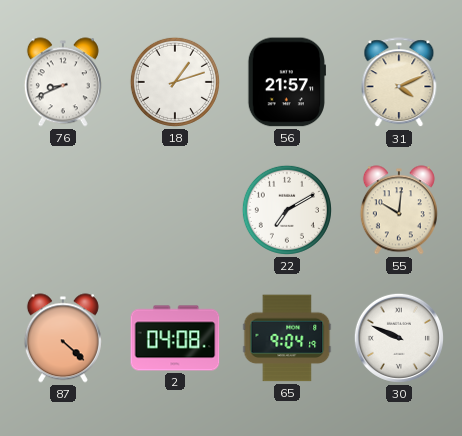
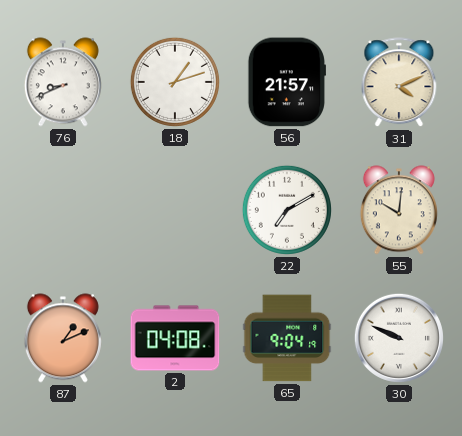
87: 4:22 -> 1:11
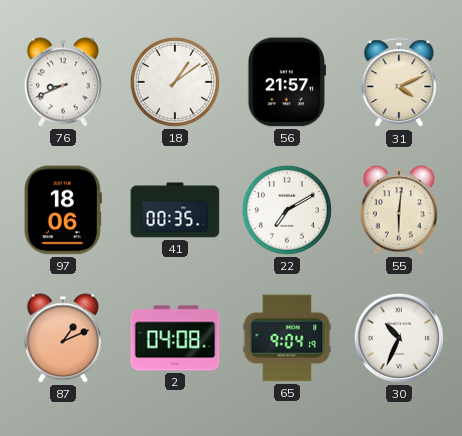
18: 1:12 -> 1:09
97: none -> 18:06
41: none -> 00:35
55: 10:01 -> 6:01
30: 9:49 -> 10:34
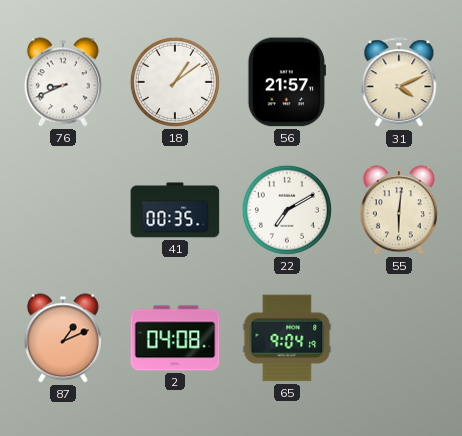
97: 18:06 -> none
30: 10:34 -> none
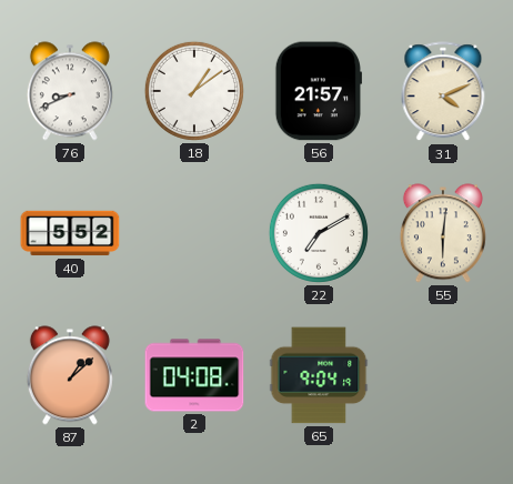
40: none -> 5:52
41: 00:35 -> none
87: 1:11 -> 1:08
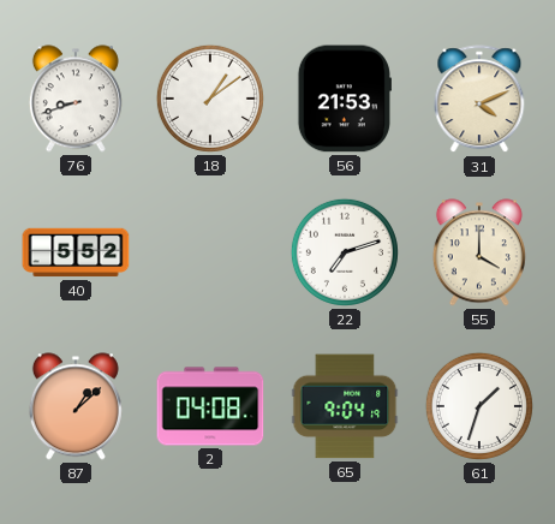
76: 8:41 -> 8:42
56: 21:57 -> 21:53
22: 7:10 -> 7:12
55: 6:01 -> 4:00
61: none -> 1:33
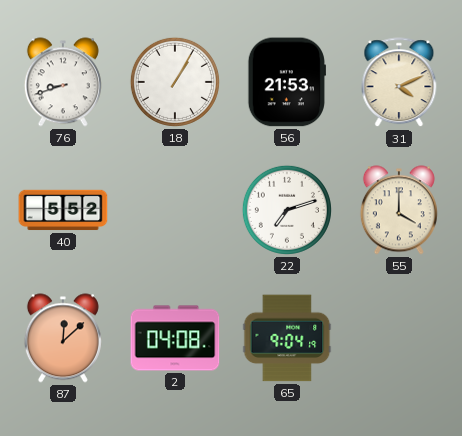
18: 1:09 -> 1:05
87: 1:08 -> 12:08
61: 1:33 -> none
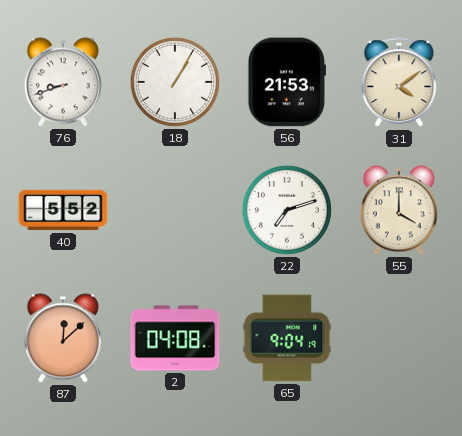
31: 4:11 -> 4:09
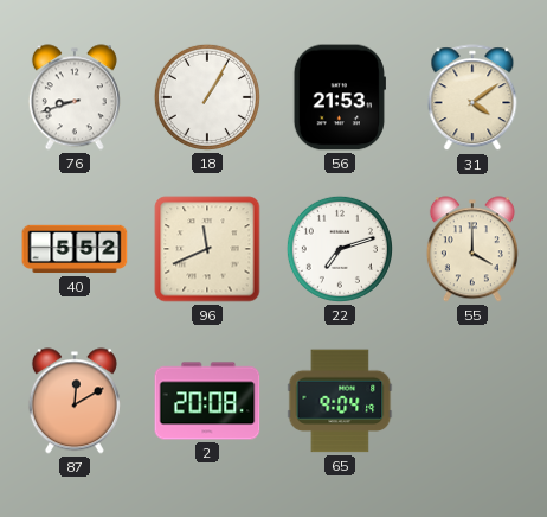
96: none -> 11:41
87: 12:08 -> 12:10
2: 04:08 -> 20:08
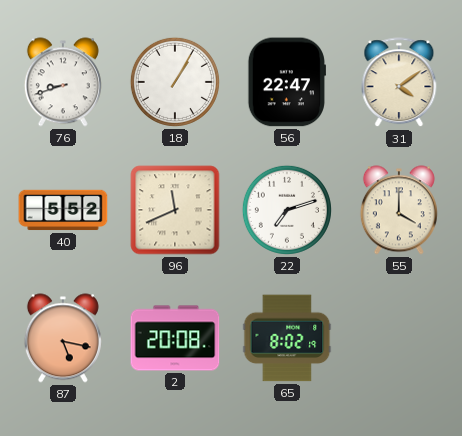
56: 21:53 -> 22:47
87: 12:10 -> 5:17
65: 9:04 -> 8:02
